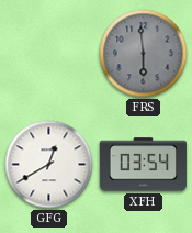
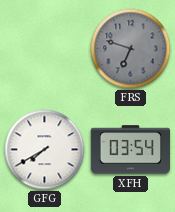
FRS: 5:59 -> 6:48
GFG: 12:40 -> 7:40
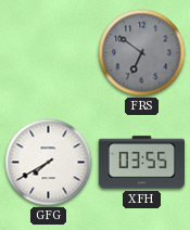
FRS: 6:48 -> 6:51
XFH: 03:54 -> 03:55
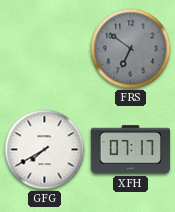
XFH: 03:55 -> 07:17
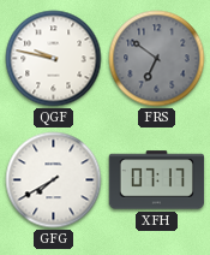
QGF: none -> 9:47
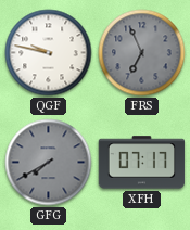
FRS: 6:51 -> 6:56
GFG dial: white -> grey
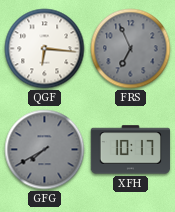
QGF: 9:47 -> 6:16
XFH: 07:17 -> 10:17
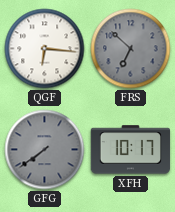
FRS: 6:56 -> 6:52
GFG: 7:40 -> 7:39
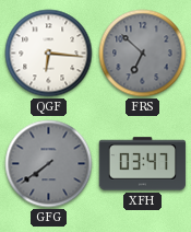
XFH: 10:17 -> 03:47
